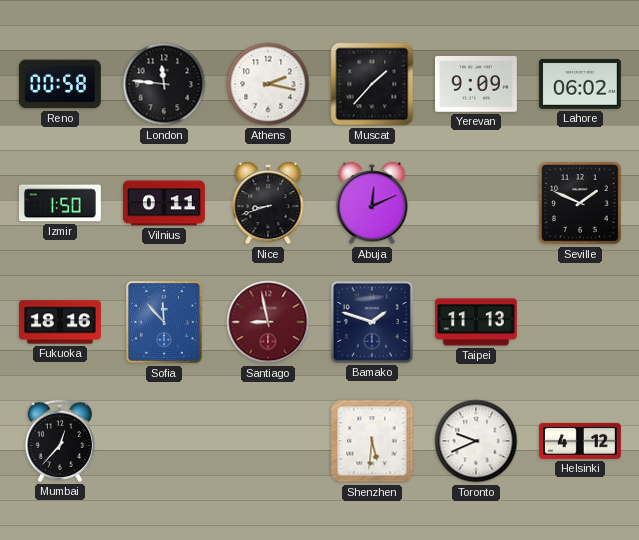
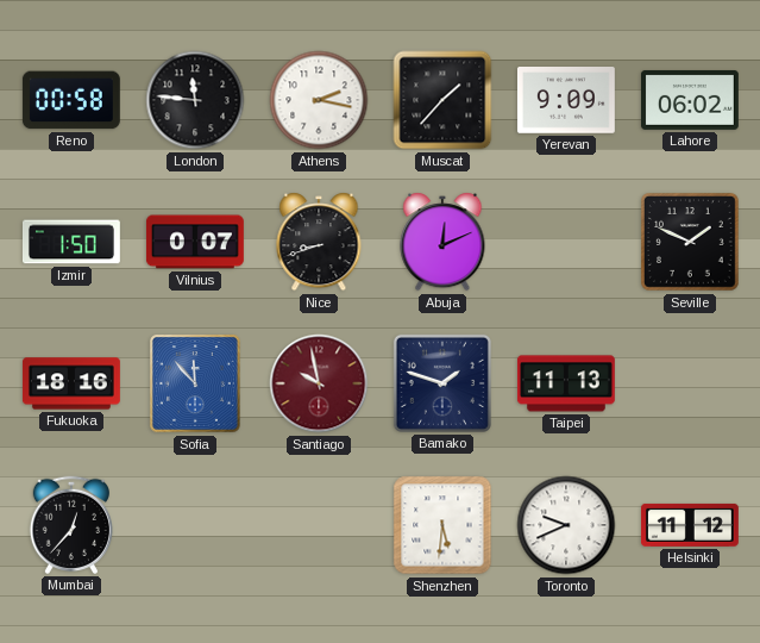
Vilnius: 0:11 -> 0:07
Santiago: 8:58 -> 9:58
Helsinki: 4:12 -> 11:12
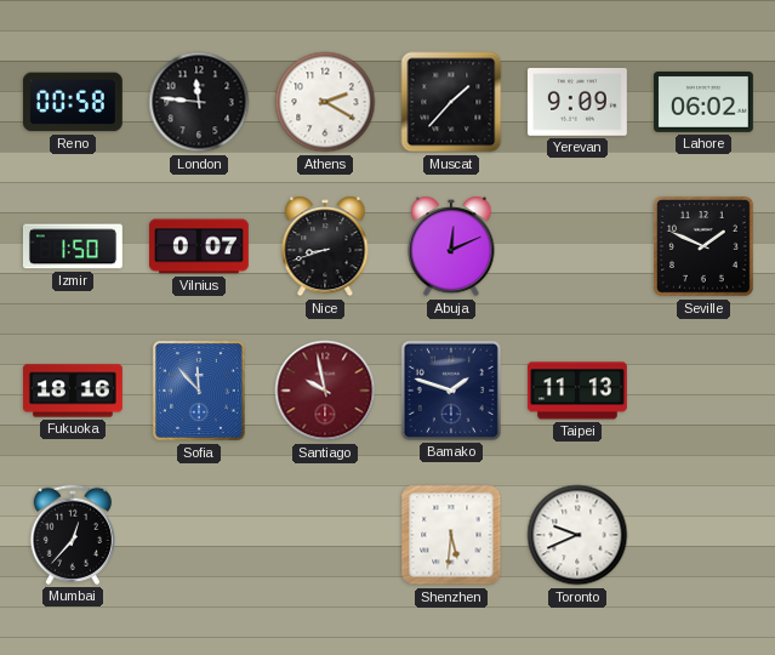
Athens: 2:17 -> 2:20
Helsinki: 11:12 -> none
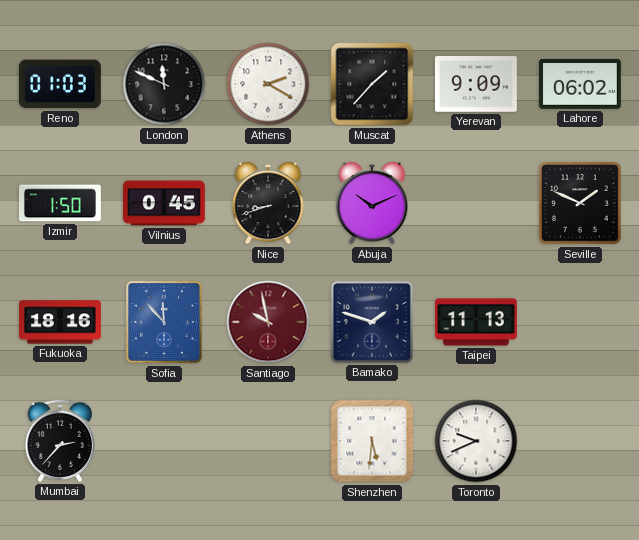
Reno: 00:58 -> 01:03
London: 11:46 -> 11:49
Vilnius: 0:07 -> 0:45
Abuja: 12:11 -> 10:11
Mumbai: 12:37 -> 2:37
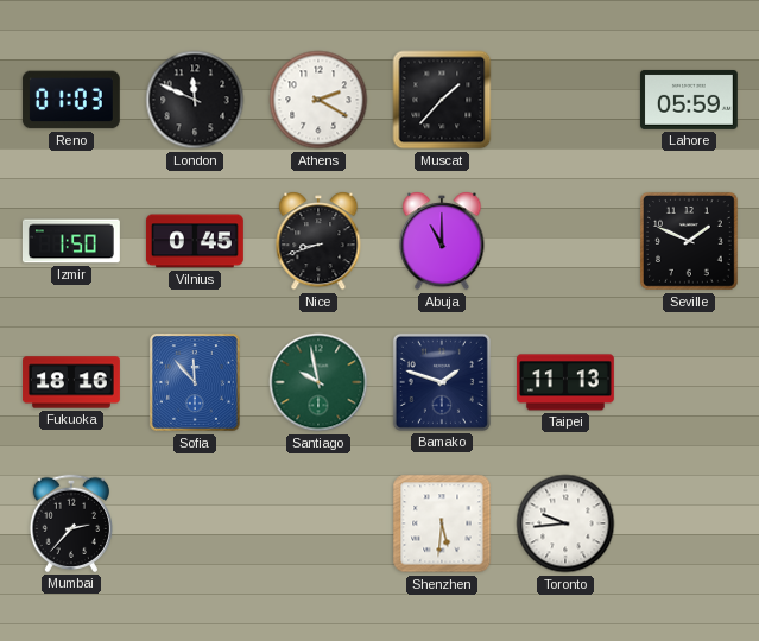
Yerevan: 9:09 -> none
Lahore: 06:02 -> 05:59
Abuja: 10:11 -> 11:00
Santiago dial: burgundy -> green
Toronto: 9:41 -> 9:44
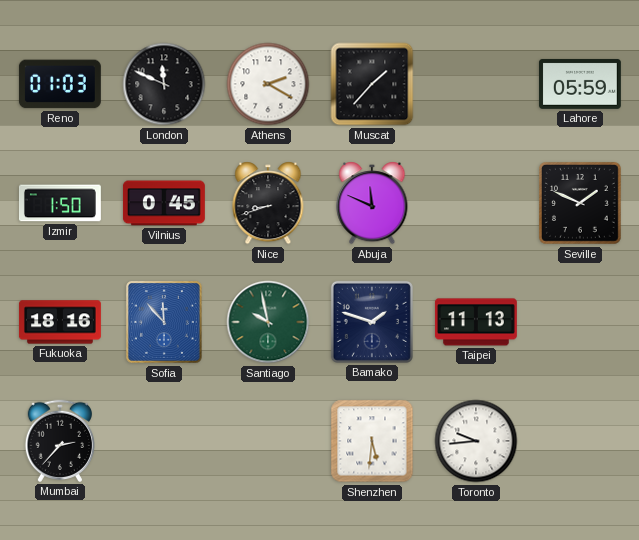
Abuja: 11:00 -> 11:49
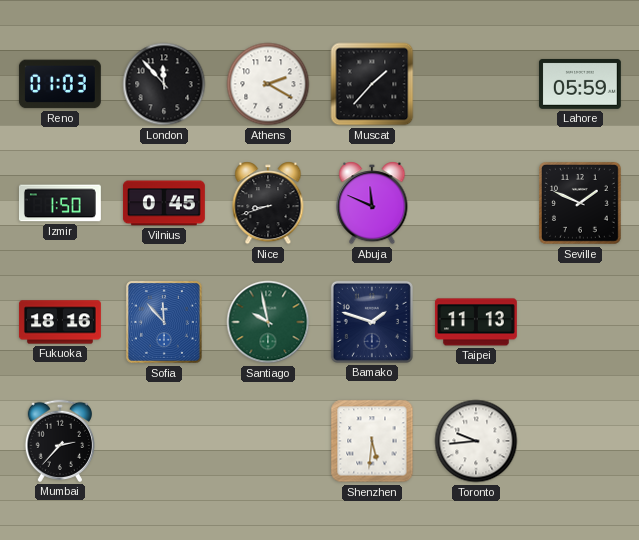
London: 11:49 -> 11:53
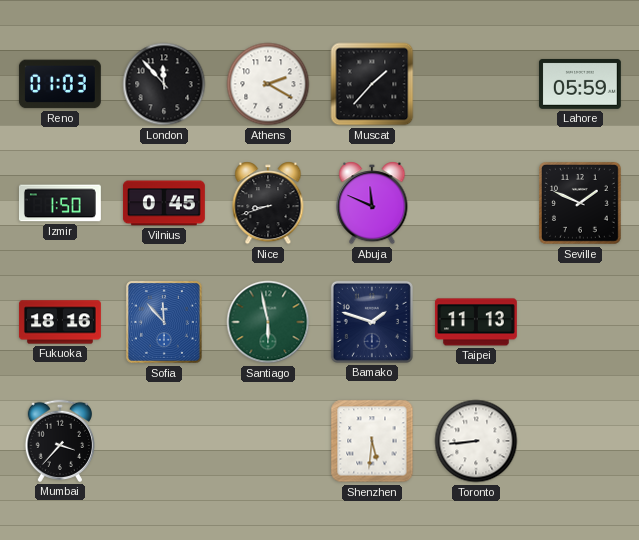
Santiago: 9:58 -> 5:58
Mumbai: 2:37 -> 3:37
Toronto: 9:44 -> 8:44
